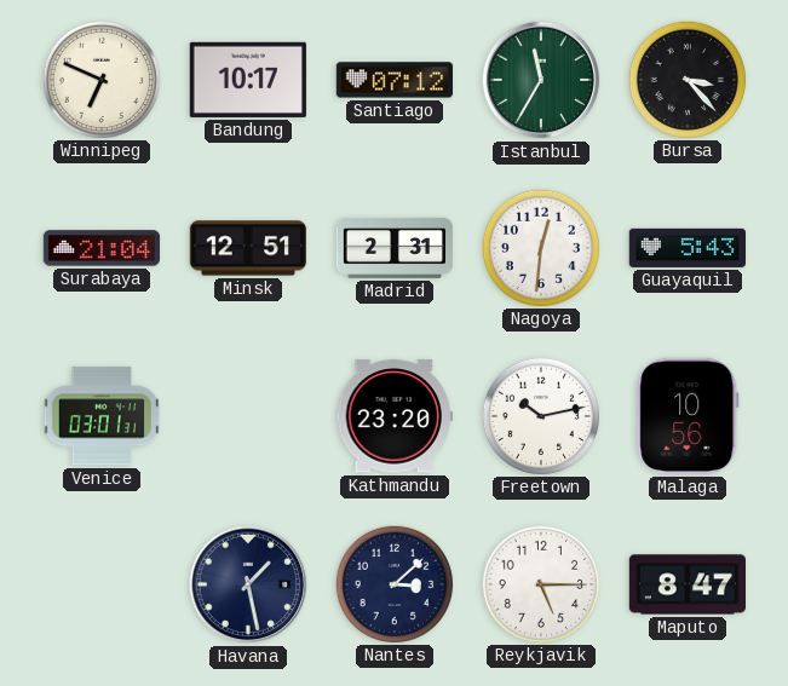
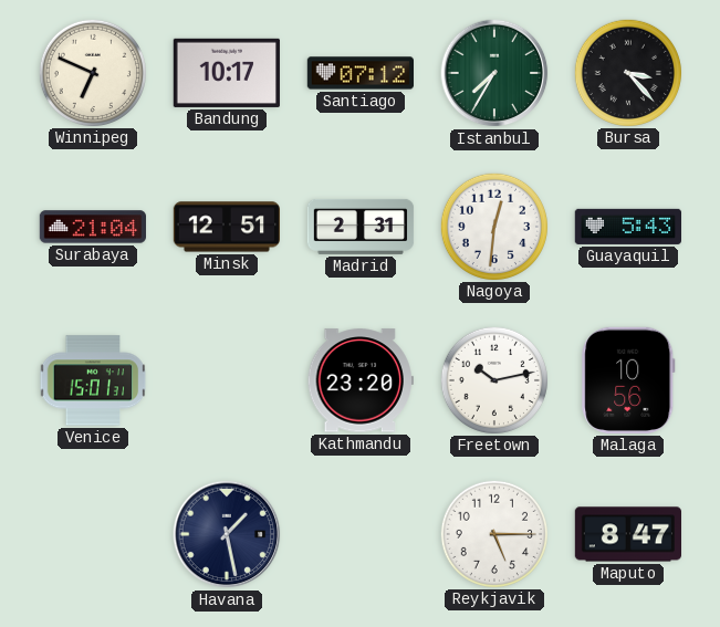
Istanbul: 11:35 -> 7:35
Venice: 03:01 -> 15:01
Nantes: 3:08 -> none
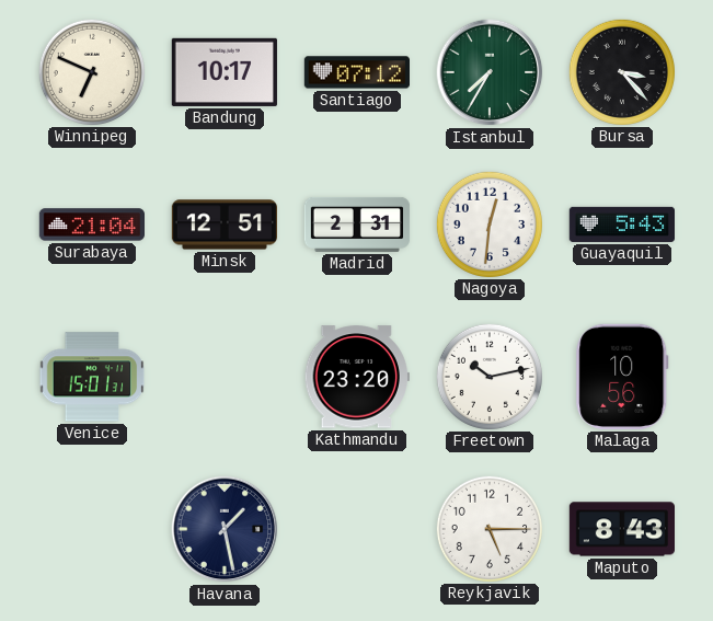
Maputo: 8:47 -> 8:43
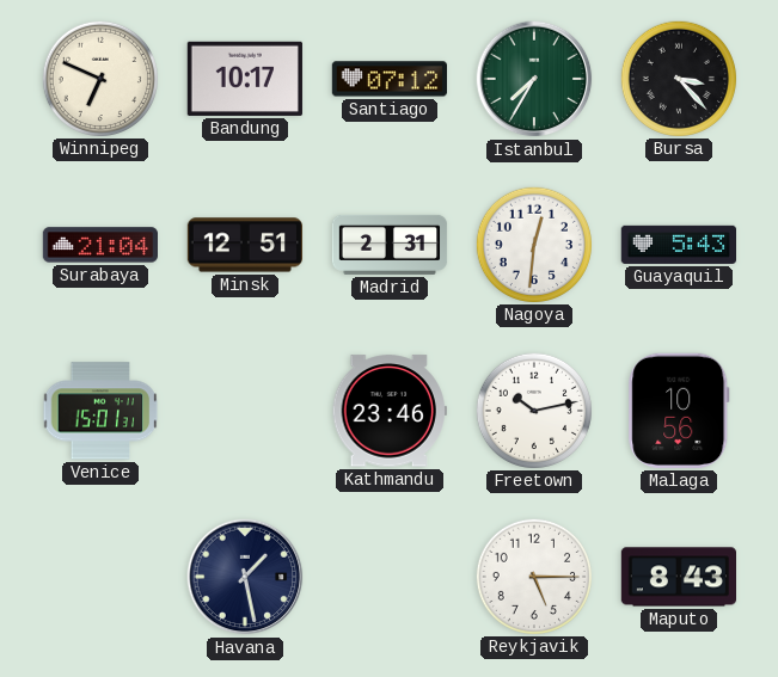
Kathmandu: 23:20 -> 23:46
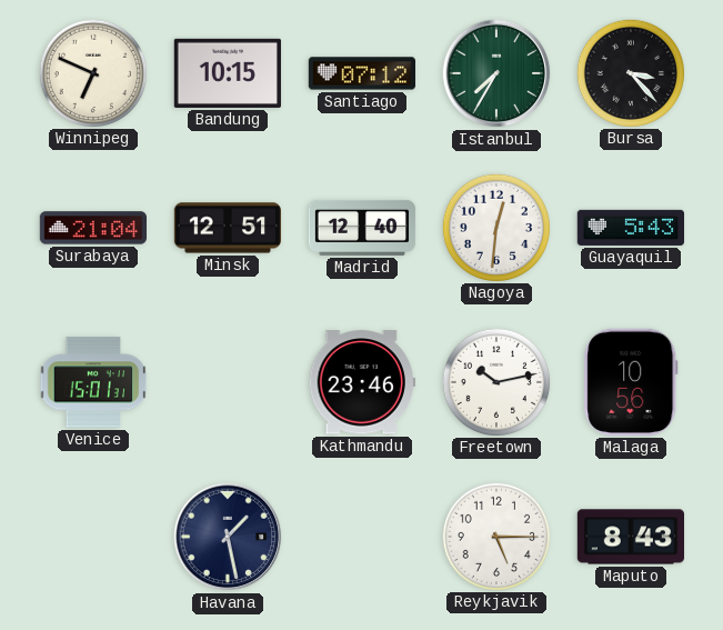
Bandung: 10:17 -> 10:15
Madrid: 2:31 -> 12:40
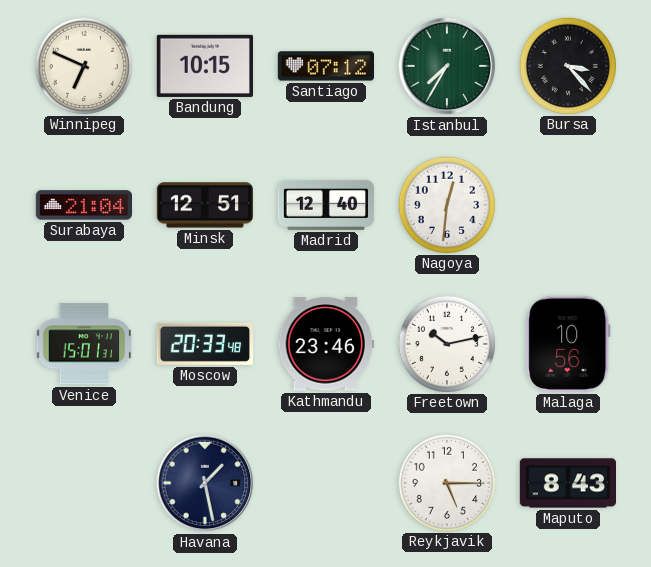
Guayaquil: 5:43 -> none
Moscow: none -> 20:33
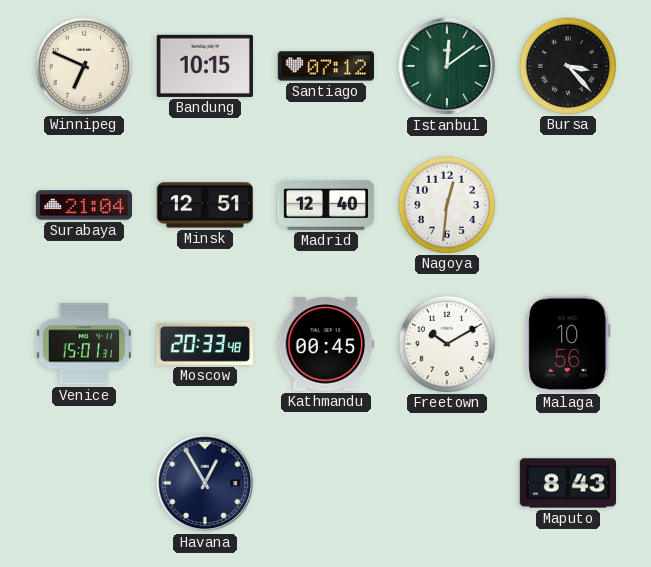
Istanbul: 7:35 -> 12:09
Kathmandu: 23:46 -> 00:45
Freetown: 10:13 -> 10:10
Havana: 1:28 -> 12:55
Reykjavik: 5:15 -> none
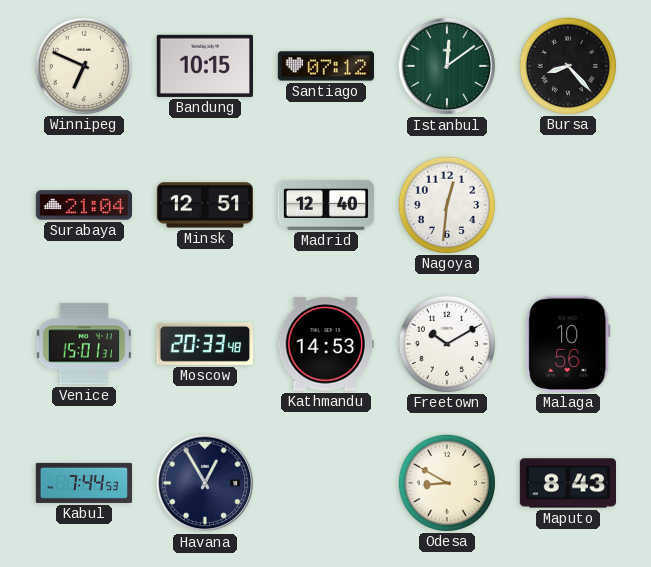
Bursa: 3:23 -> 8:23
Kathmandu: 00:45 -> 14:53
Kabul: none -> 7:44
Odesa: none -> 8:50
